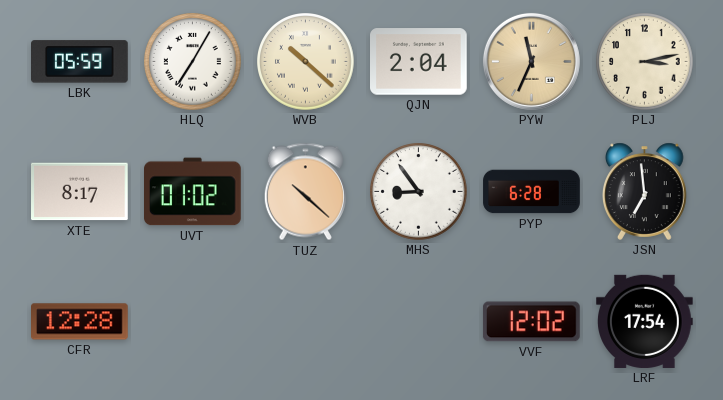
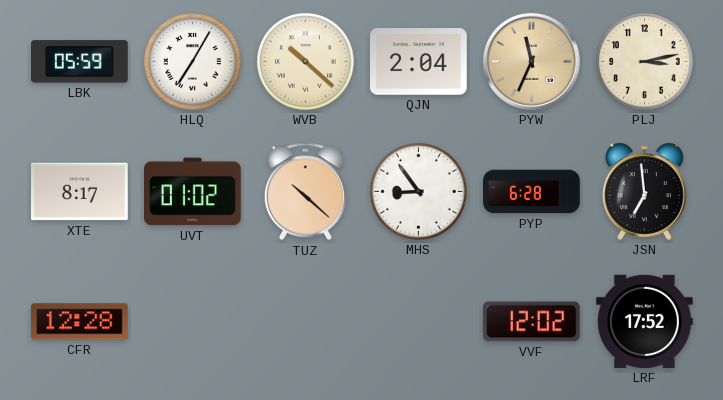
LRF: 17:54 -> 17:52
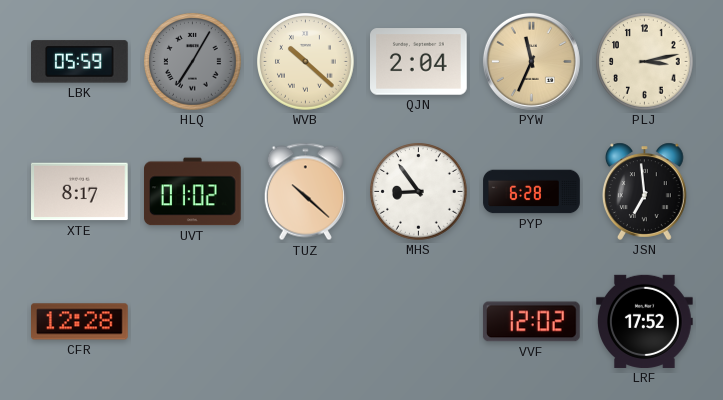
HLQ dial: white -> grey
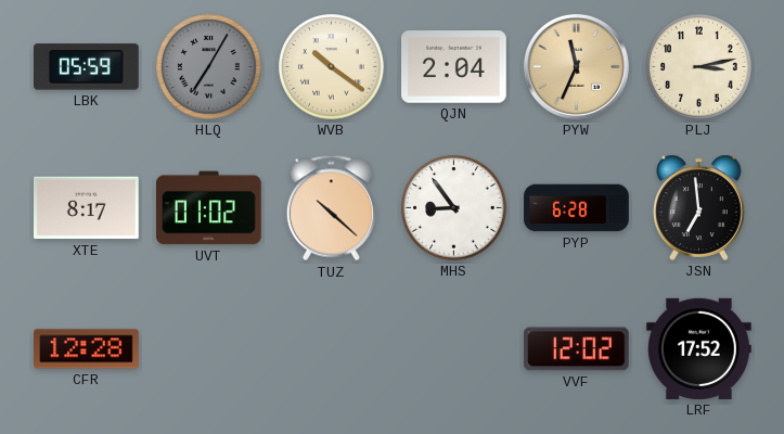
WVB: 10:22 -> 10:21
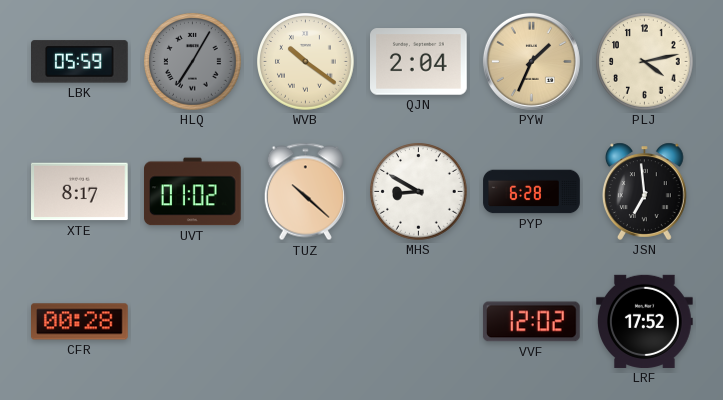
PYW: 11:34 -> 1:34
PLJ: 3:13 -> 4:13
MHS: 8:54 -> 8:50
CFR: 12:28 -> 00:28
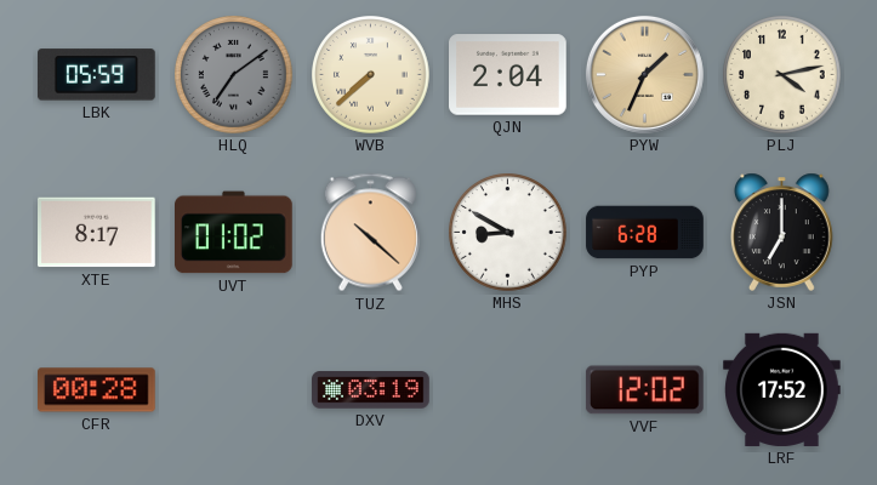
HLQ: 7:05 -> 7:09
WVB: 10:21 -> 7:38
JSN: 6:59 -> 7:00
DXV: none -> 03:19
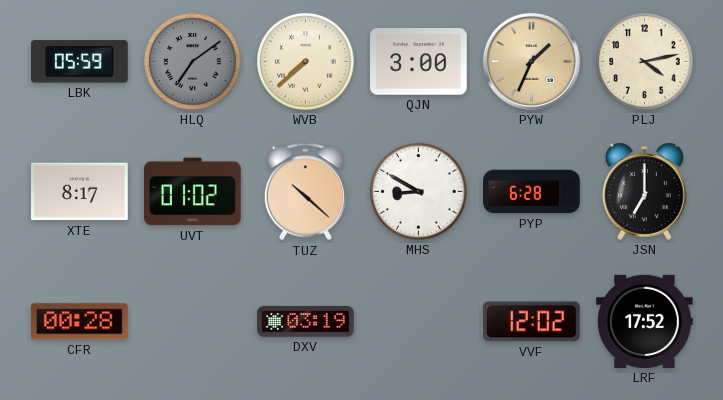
QJN: 2:04 -> 3:00
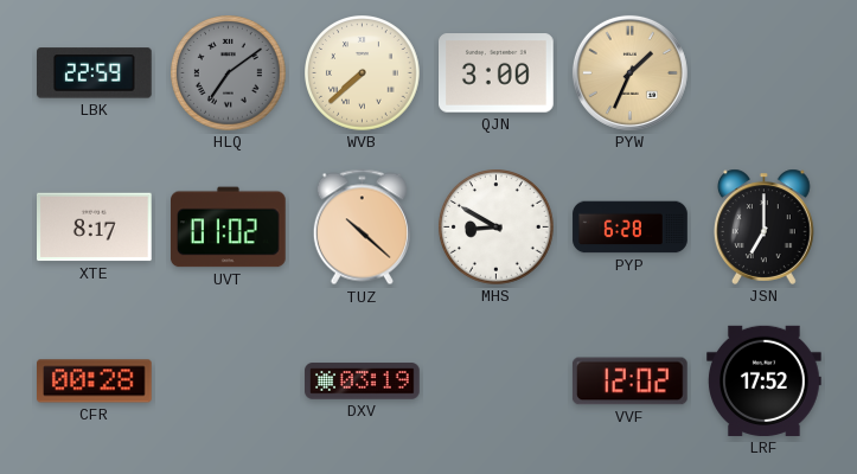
LBK: 05:59 -> 22:59
PLJ: 4:13 -> none
